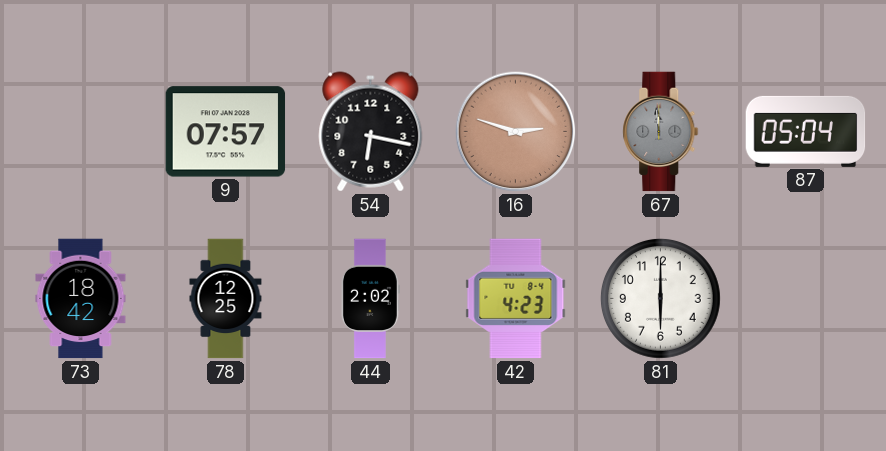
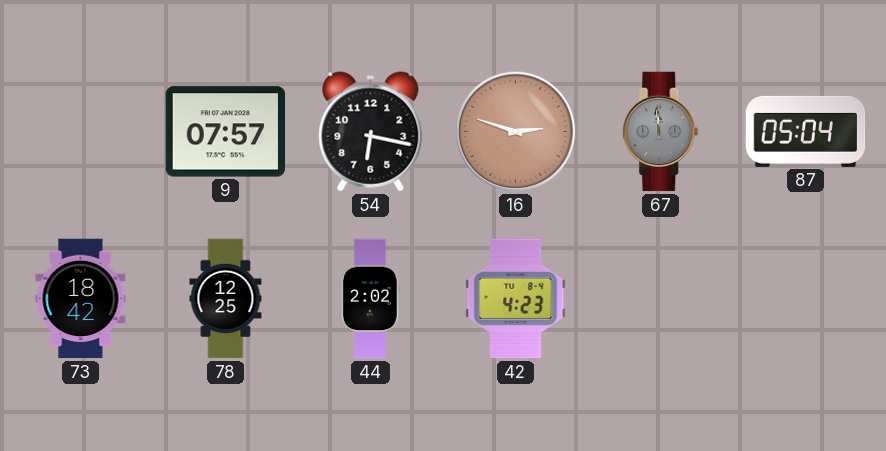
81: 6:00 -> none
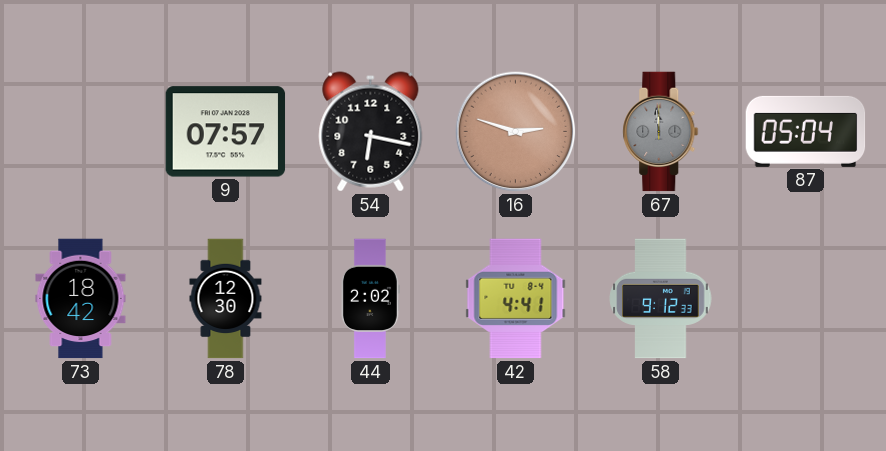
78: 12:25 -> 12:30
42: 4:23 -> 4:41
58: none -> 9:12
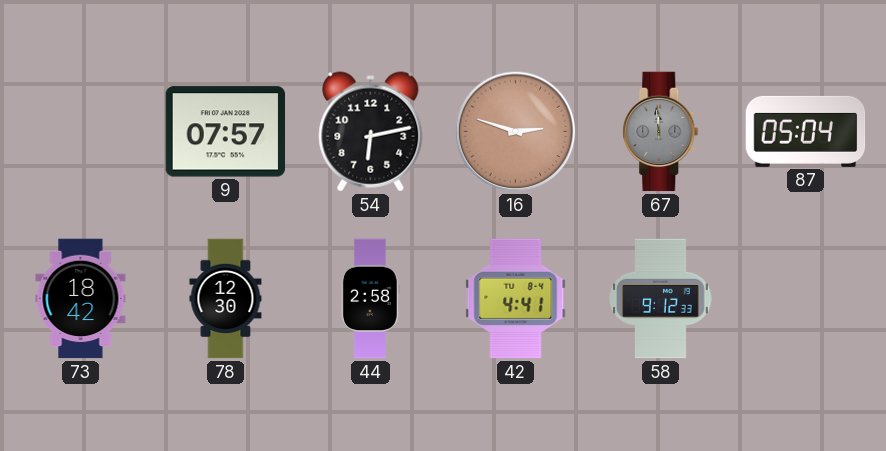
54: 6:17 -> 6:13
44: 2:02 -> 2:58
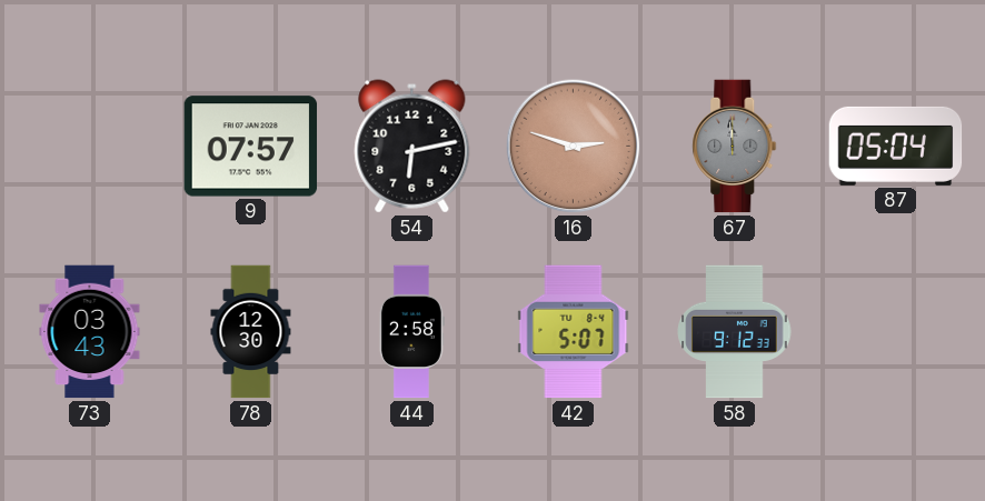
73: 18:42 -> 03:43
42: 4:41 -> 5:07
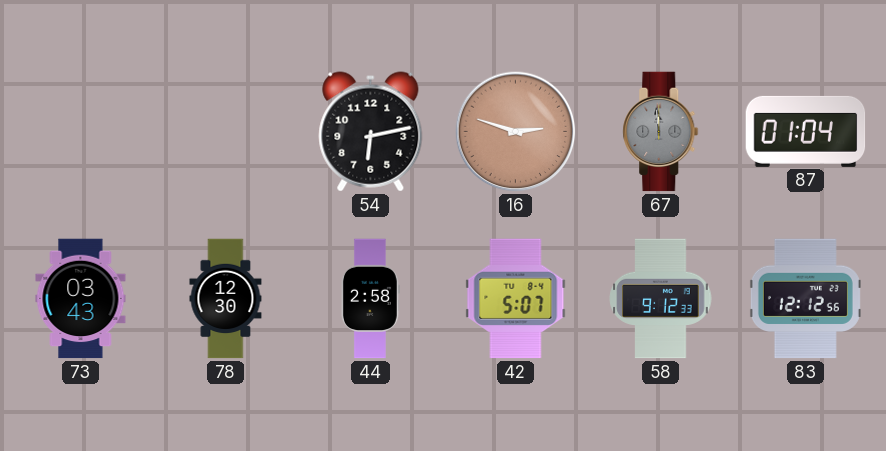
9: 07:57 -> none
87: 05:04 -> 01:04
83: none -> 12:12
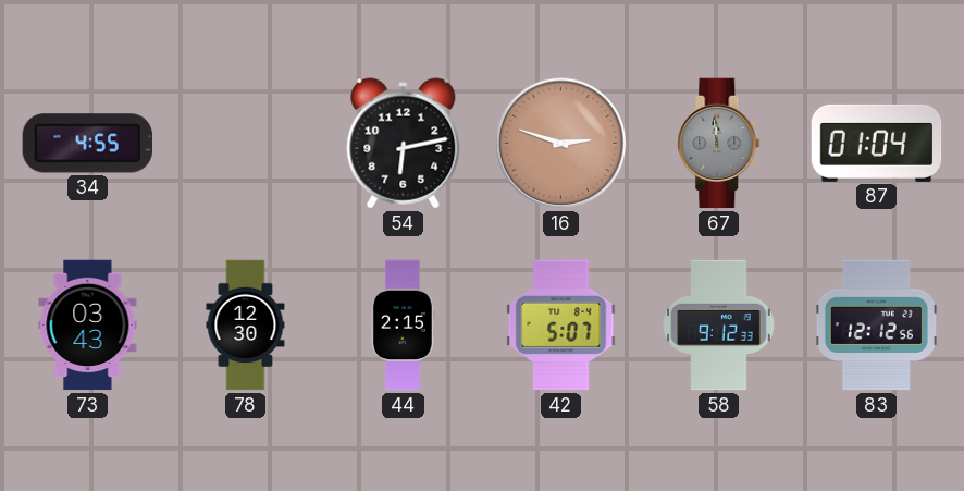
34: none -> 4:55
44: 2:58 -> 2:15
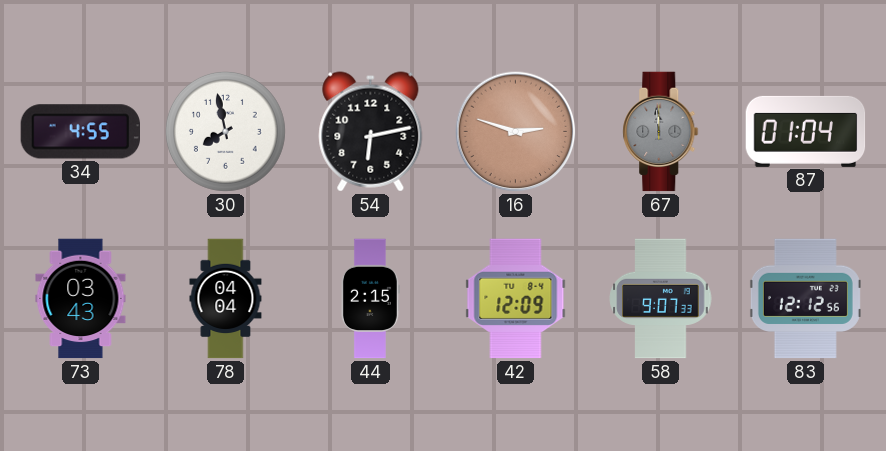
30: none -> 7:58
78: 12:30 -> 04:04
42: 5:07 -> 12:09
58: 9:12 -> 9:07
